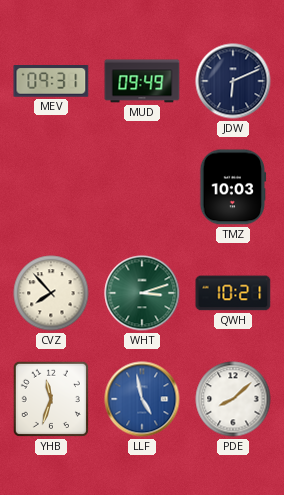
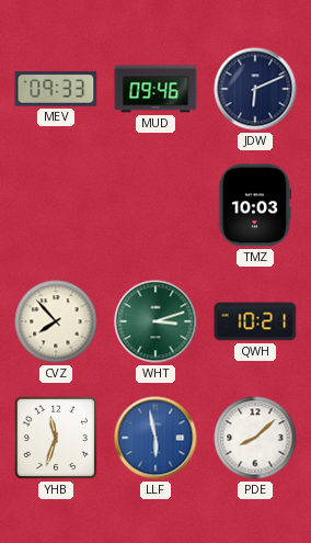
MEV: 09:31 -> 09:33
MUD: 09:49 -> 09:46
LLF: 4:58 -> 5:58
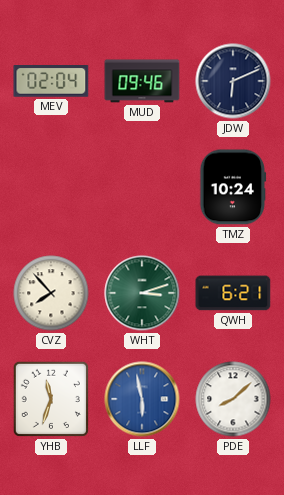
MEV: 09:33 -> 02:04
TMZ: 10:03 -> 10:24
QWH: 10:21 -> 6:21
